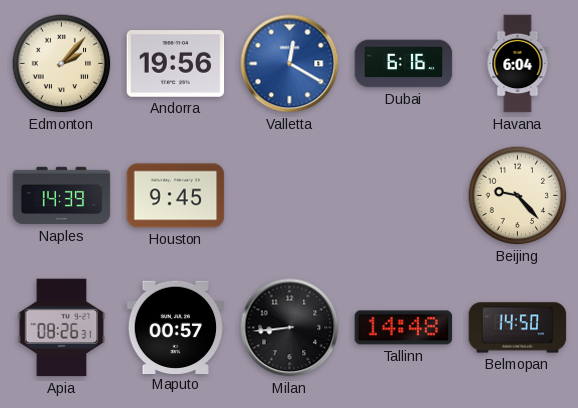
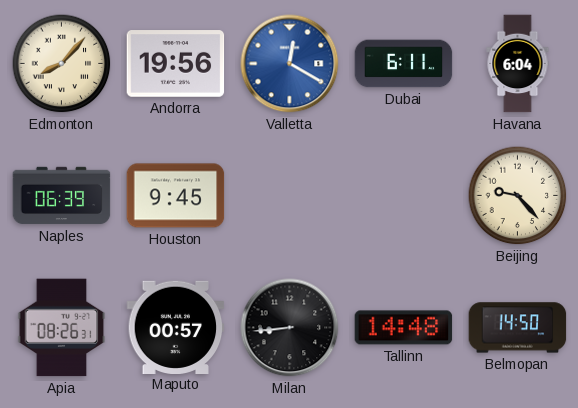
Edmonton: 2:07 -> 8:07
Dubai: 6:16 -> 6:11
Naples: 14:39 -> 06:39
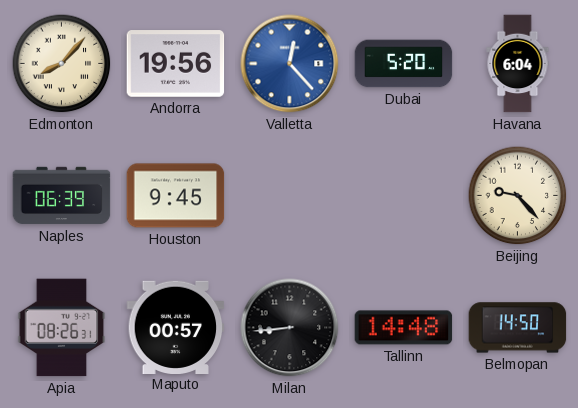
Valletta: 12:20 -> 12:23
Dubai: 6:11 -> 5:20
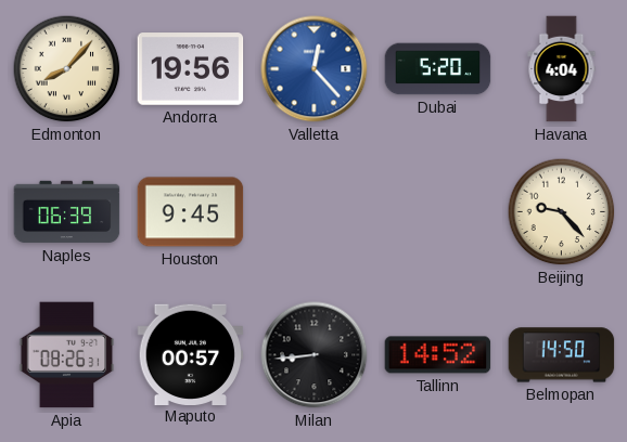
Havana: 6:04 -> 4:04
Tallinn: 14:48 -> 14:52
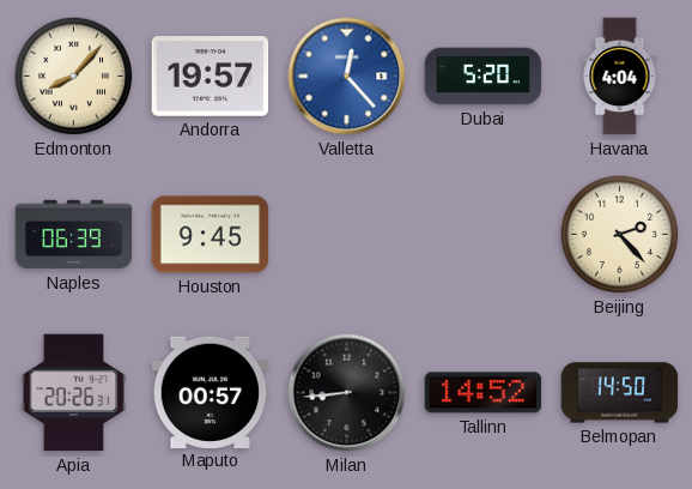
Andorra: 19:56 -> 19:57
Beijing: 9:23 -> 2:23
Apia: 08:26 -> 20:26
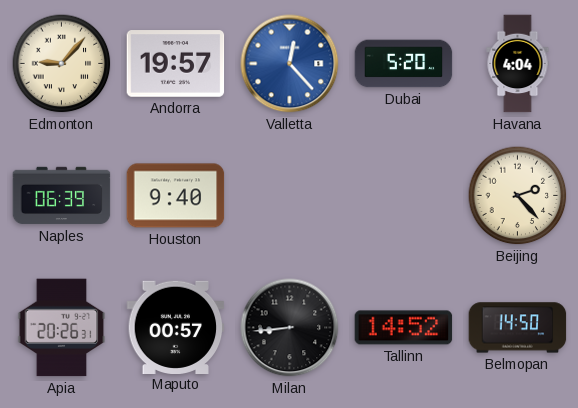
Edmonton: 8:07 -> 9:07
Houston: 9:45 -> 9:40
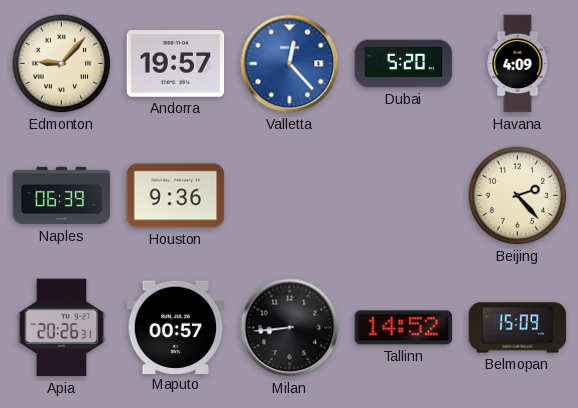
Havana: 4:04 -> 4:09
Houston: 9:40 -> 9:36
Belmopan: 14:50 -> 15:09
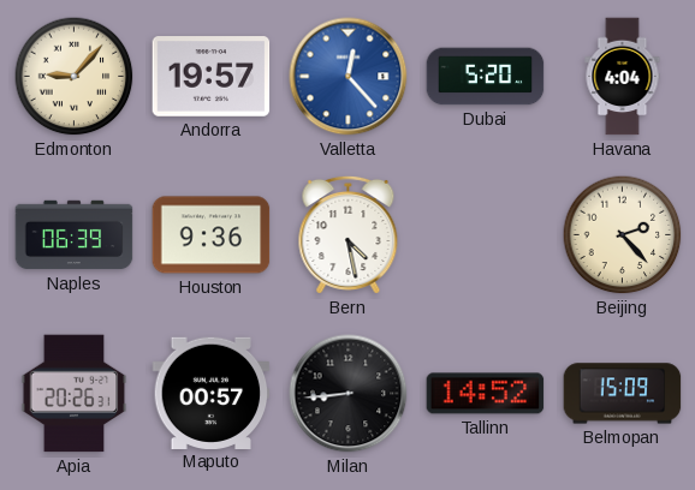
Havana: 4:09 -> 4:04
Bern: none -> 4:28
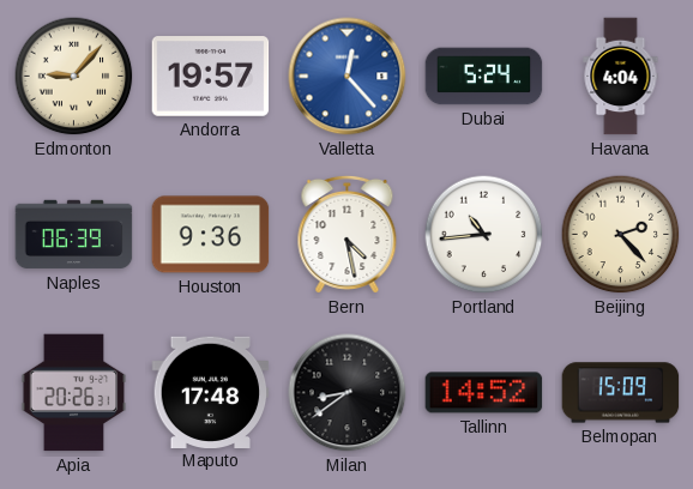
Dubai: 5:20 -> 5:24
Portland: none -> 10:44
Maputo: 00:57 -> 17:48
Milan: 8:44 -> 8:39
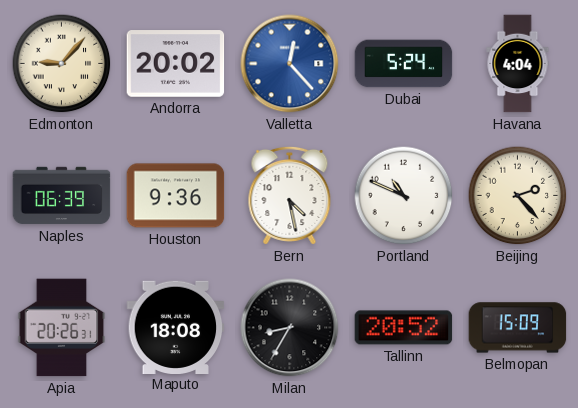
Andorra: 19:57 -> 20:02
Portland: 10:44 -> 10:49
Maputo: 17:48 -> 18:08
Milan: 8:39 -> 8:35
Tallinn: 14:52 -> 20:52
